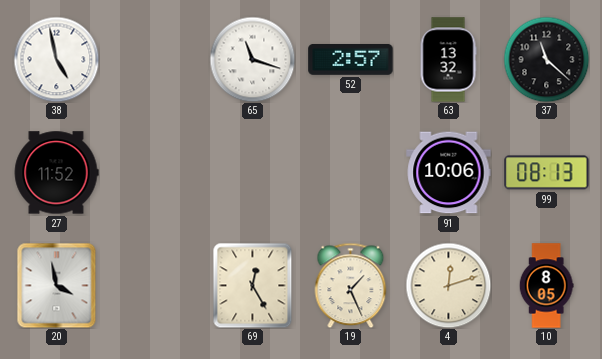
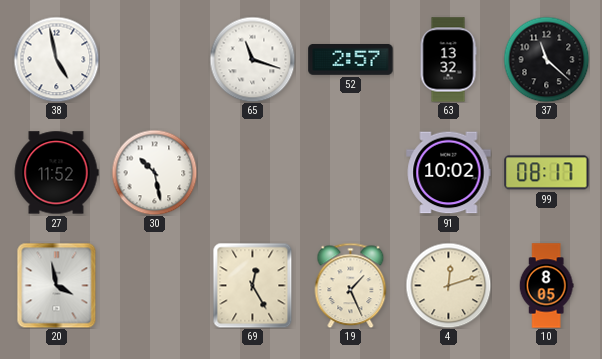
30: none -> 10:28
91: 10:06 -> 10:02
99: 08:13 -> 08:17
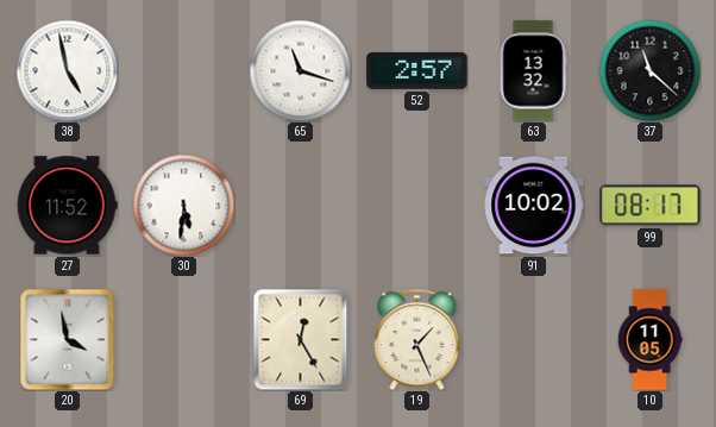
30: 10:28 -> 5:31
4: 12:12 -> none
10: 8:05 -> 11:05
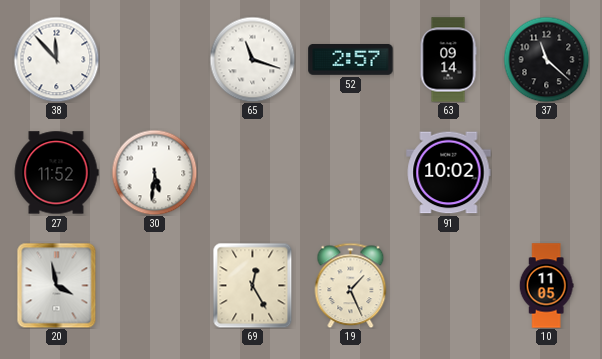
38: 4:58 -> 11:53
63: 13:32 -> 09:14
99: 08:17 -> none
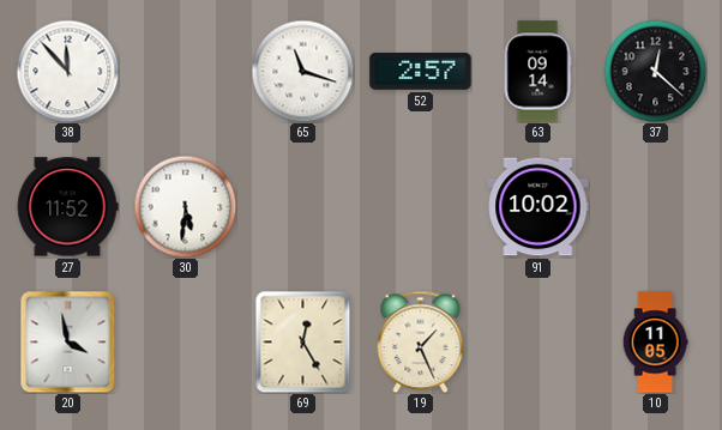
37: 11:22 -> 12:22
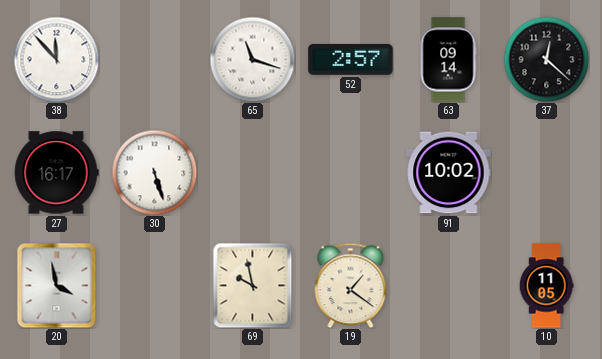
27: 11:52 -> 16:17
30: 5:31 -> 5:27
69: 12:25 -> 9:58
19: 1:26 -> 1:21
